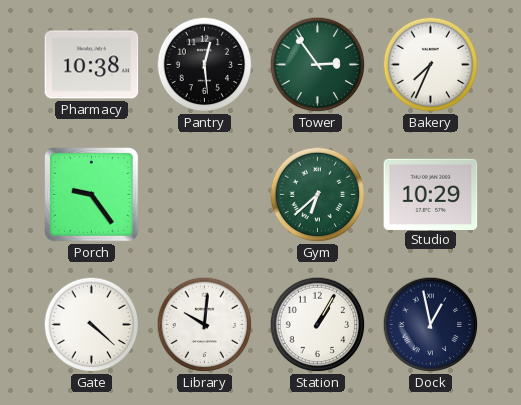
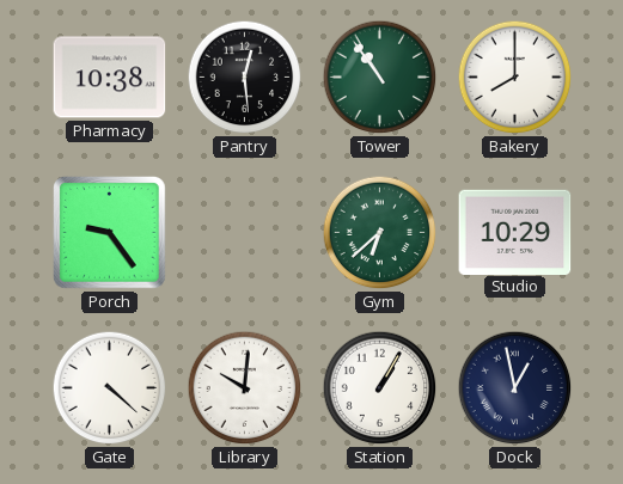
Tower: 2:54 -> 10:54
Bakery: 7:34 -> 8:00
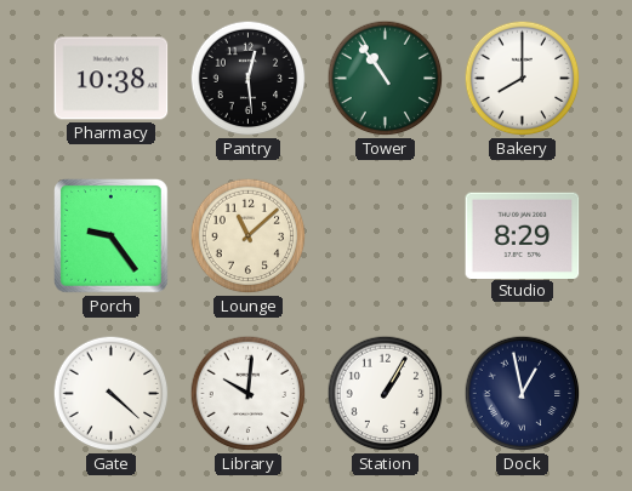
Lounge: none -> 11:08
Gym: 6:38 -> none
Studio: 10:29 -> 8:29
